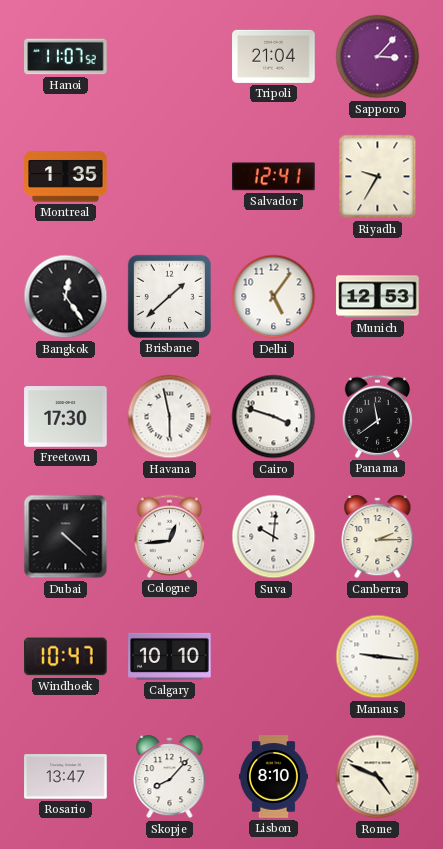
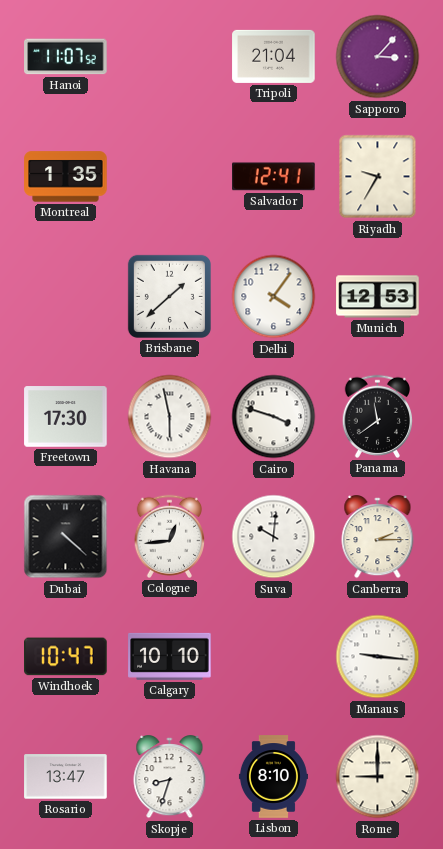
Bangkok: 12:24 -> none
Delhi: 5:06 -> 4:06
Skopje: 8:07 -> 8:33
Rome: 4:49 -> 9:00
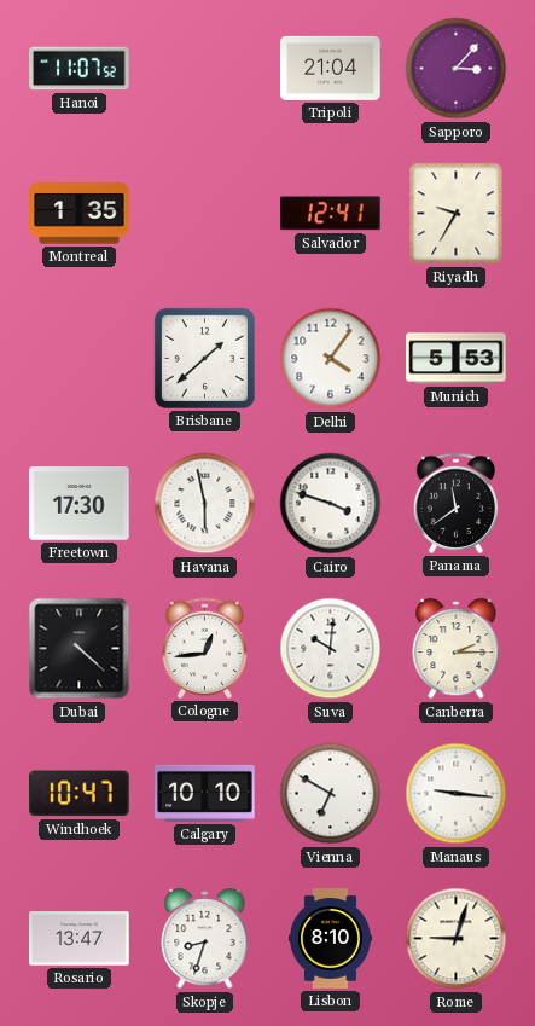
Munich: 12:53 -> 5:53
Vienna: none -> 6:50
Rome: 9:00 -> 9:03
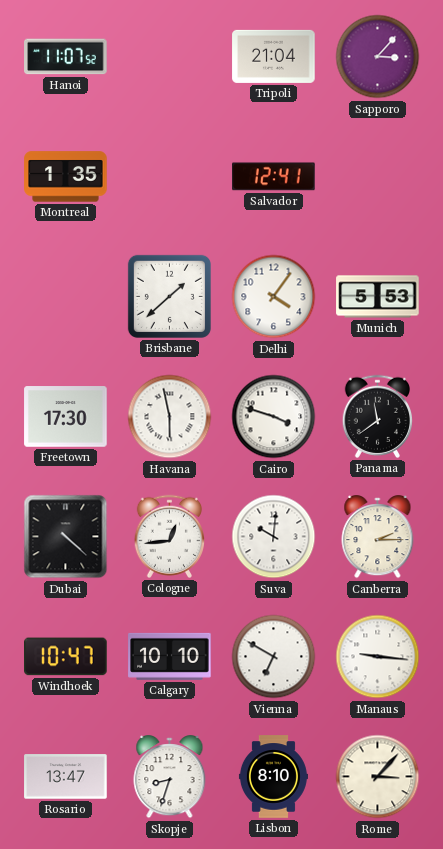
Riyadh: 9:35 -> none
Rome: 9:03 -> 3:07
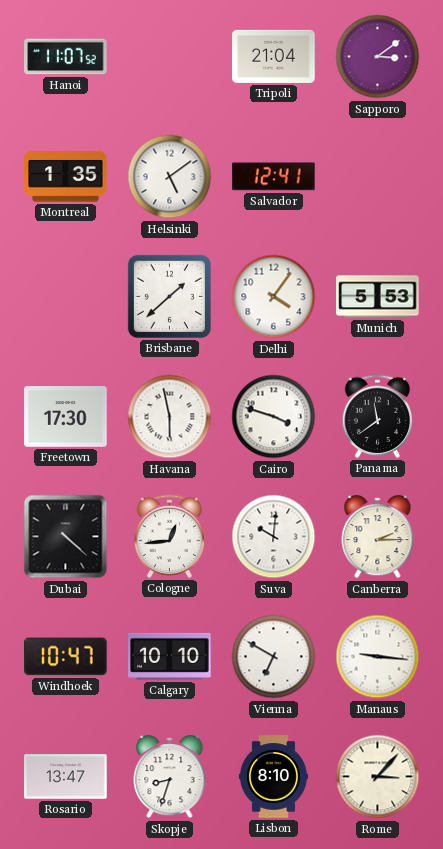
Sapporo: 3:07 -> 3:09
Helsinki: none -> 5:09
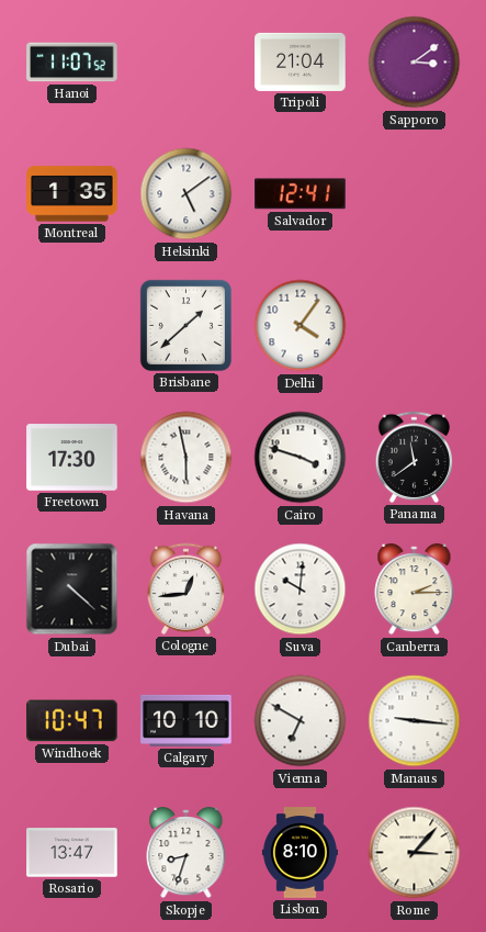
Munich: 5:53 -> none
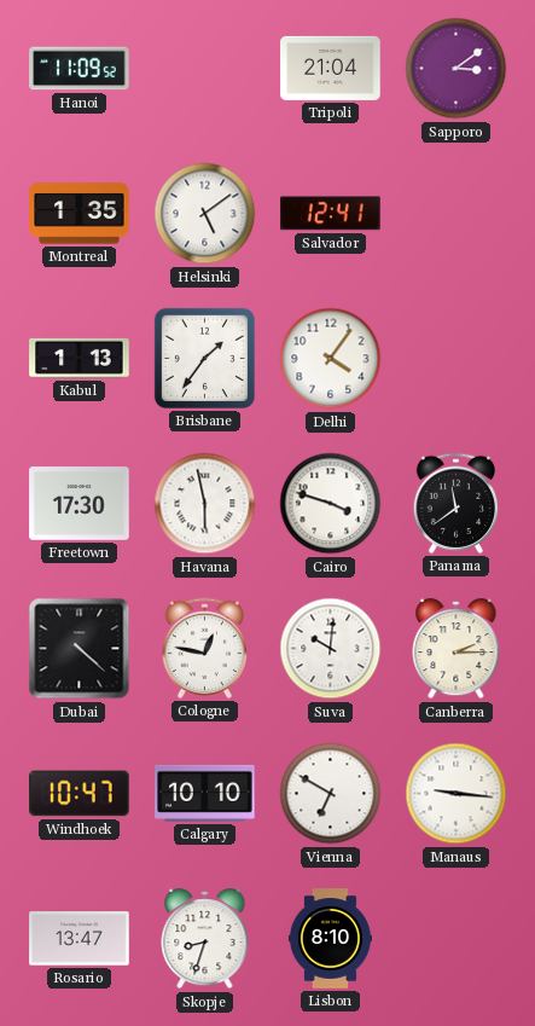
Hanoi: 11:07 -> 11:09
Kabul: none -> 1:13
Brisbane: 1:38 -> 1:36
Cologne: 12:44 -> 12:47
Rome: 3:07 -> none
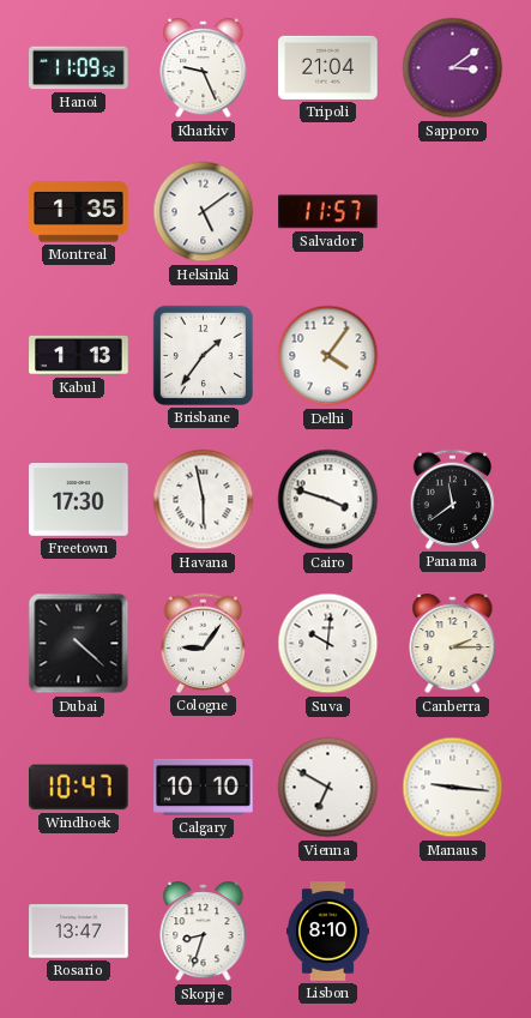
Kharkiv: none -> 9:26
Salvador: 12:41 -> 11:57
Cologne: 12:47 -> 9:06
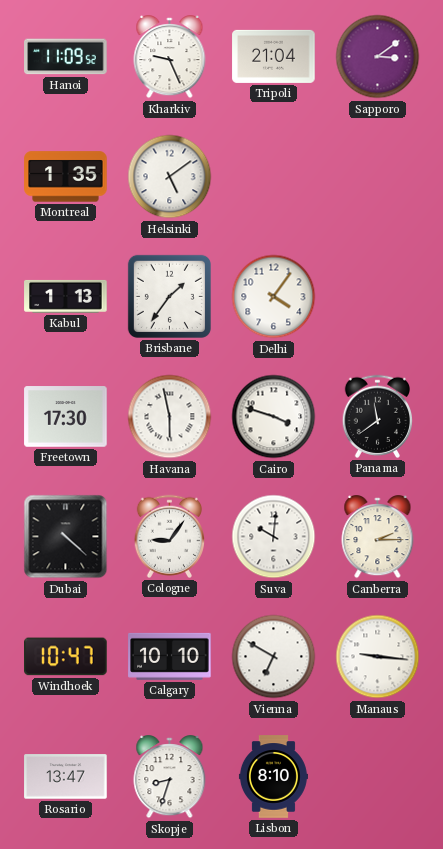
Salvador: 11:57 -> none
